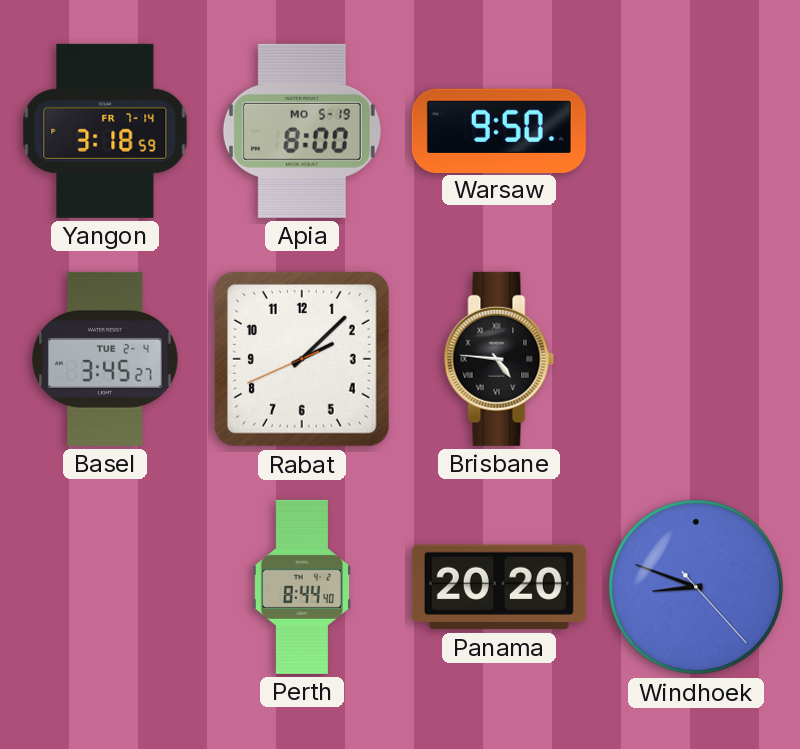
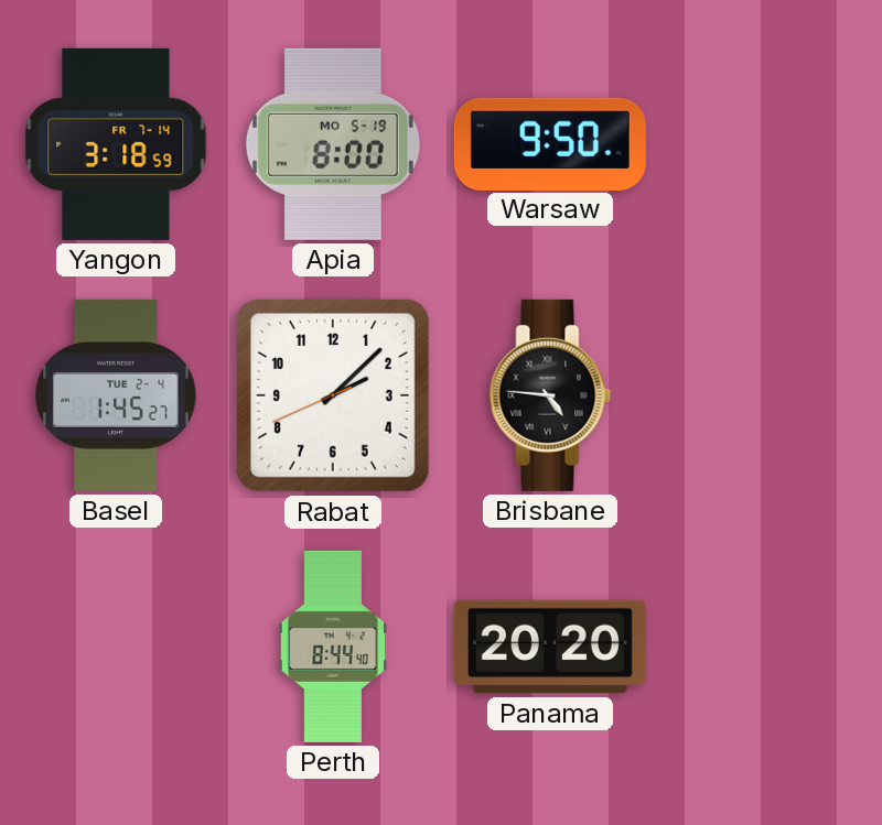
Basel: 3:45 -> 1:45
Windhoek: 8:48 -> none
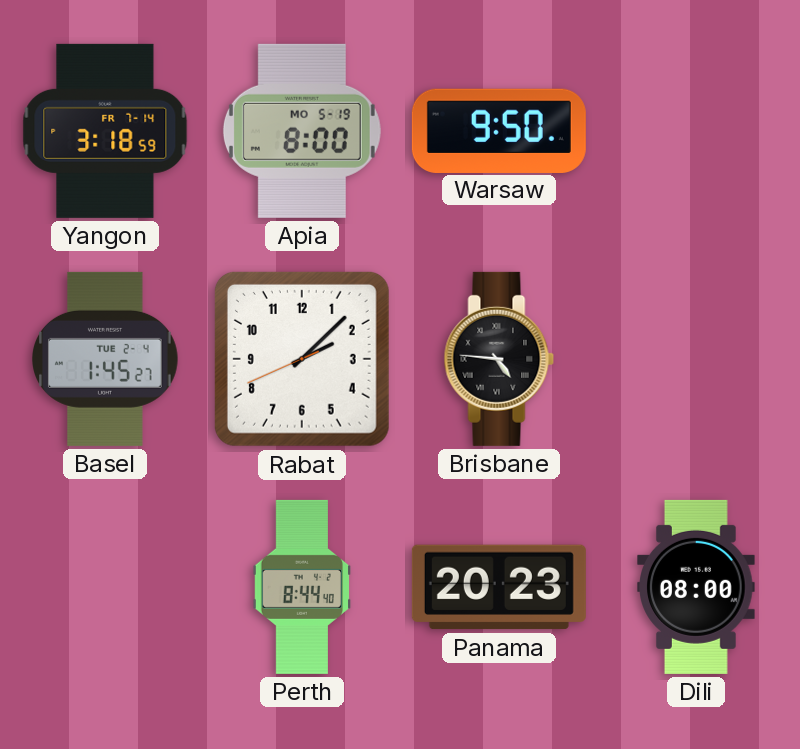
Panama: 20:20 -> 20:23
Dili: none -> 08:00
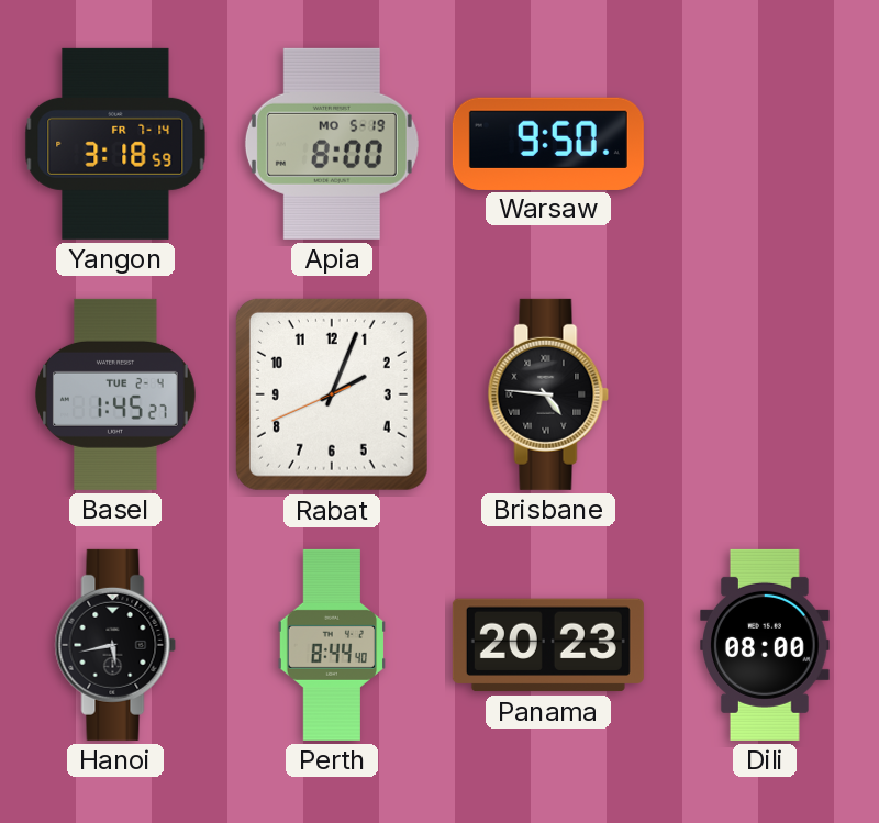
Rabat: 2:07 -> 2:03
Hanoi: none -> 5:43
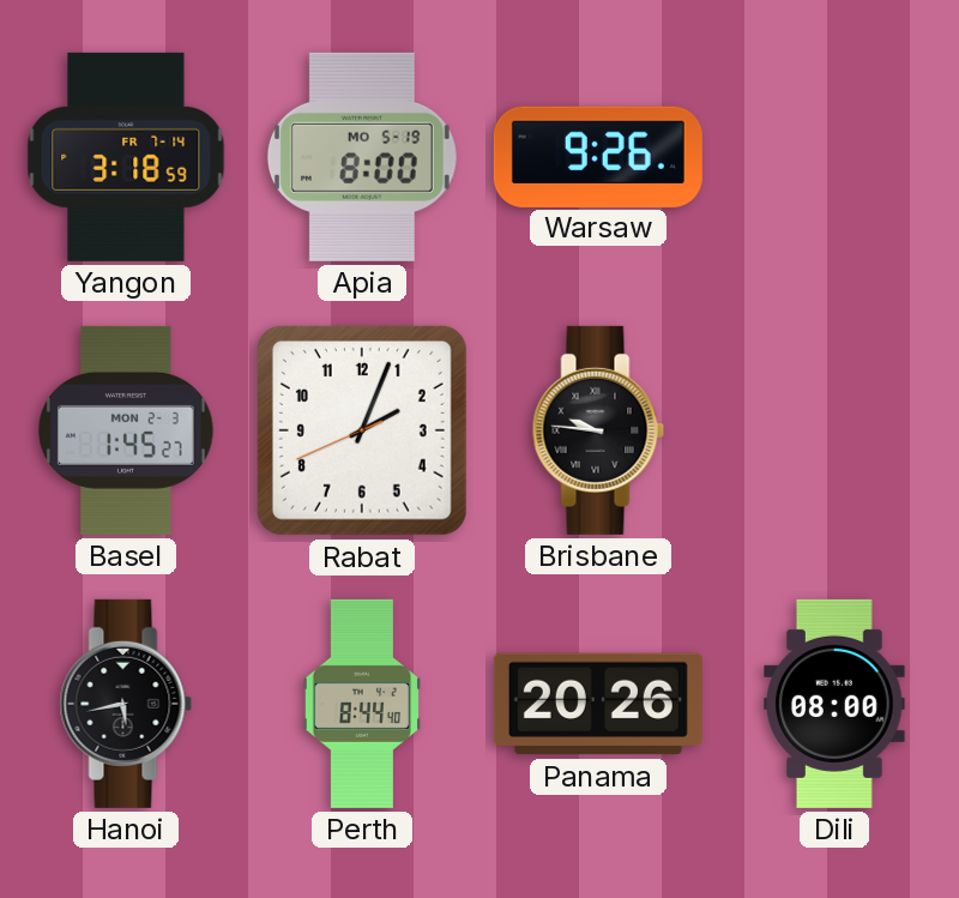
Warsaw: 9:50 -> 9:26
Basel date: TUE 2-4 -> MON 2-3
Brisbane: 4:46 -> 9:46
Panama: 20:23 -> 20:26
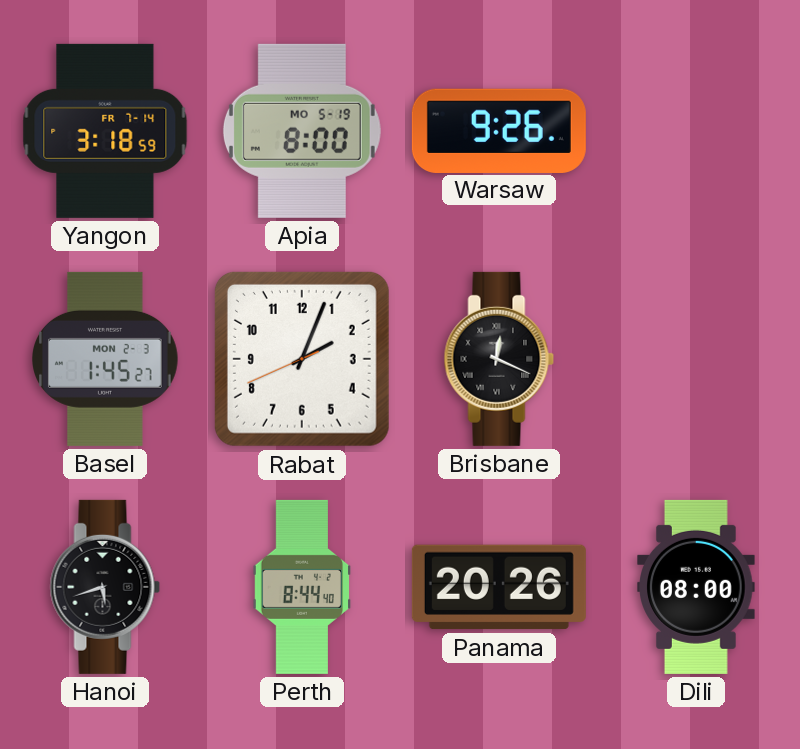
Brisbane: 9:46 -> 12:19
Hanoi: 5:43 -> 5:42
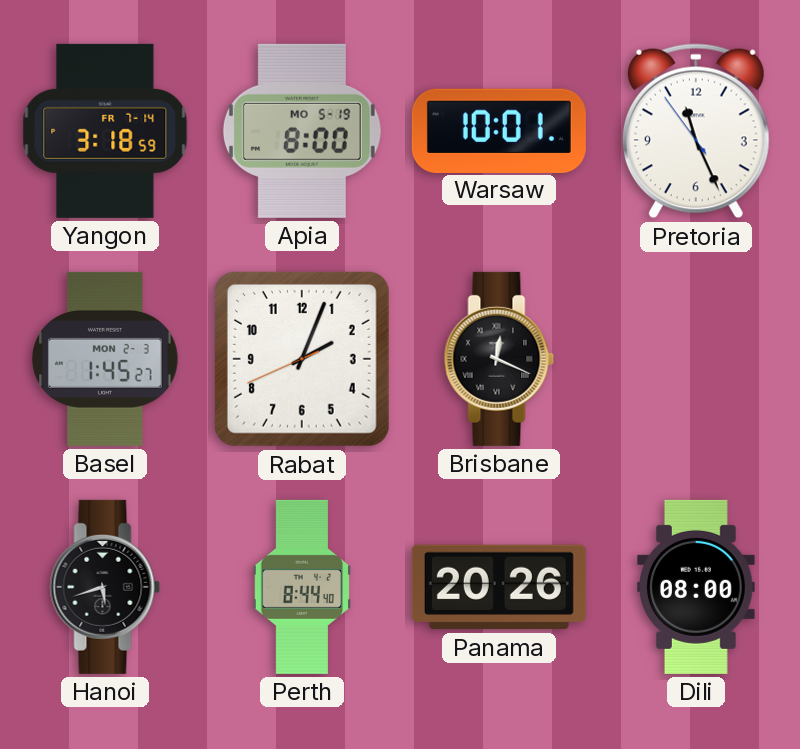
Warsaw: 9:26 -> 10:01
Pretoria: none -> 11:25
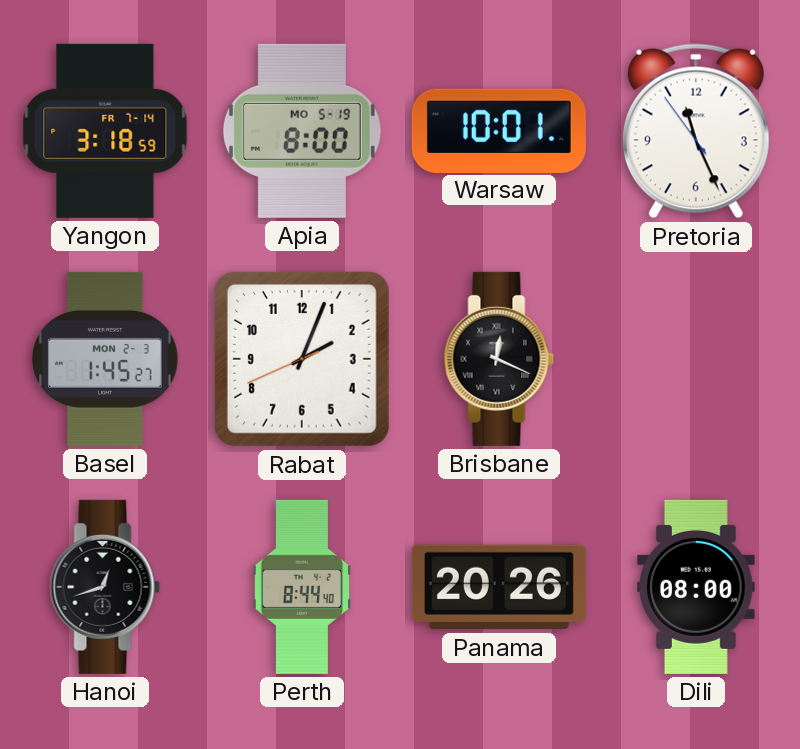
Hanoi: 5:42 -> 12:42
